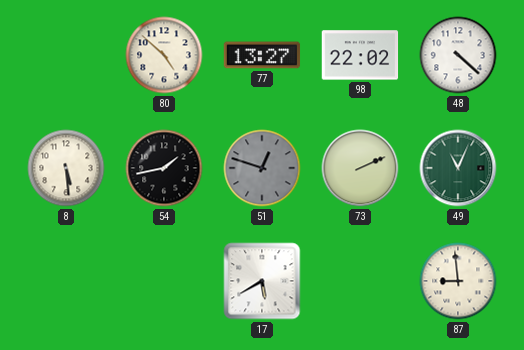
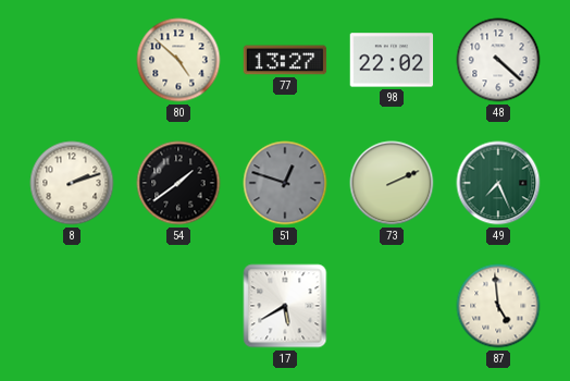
8: 5:29 -> 2:12
54: 1:43 -> 1:39
49: 11:04 -> 7:26
87: 8:59 -> 4:59
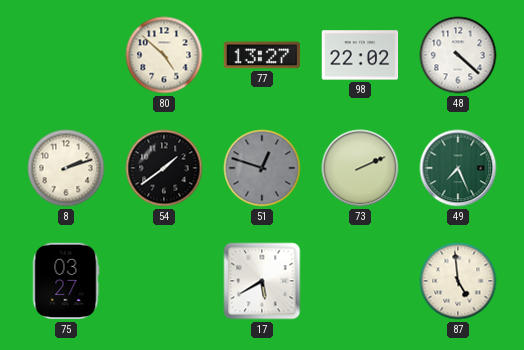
75: none -> 03:27
